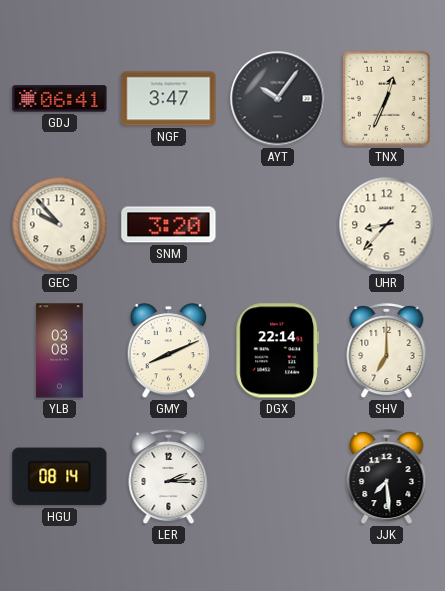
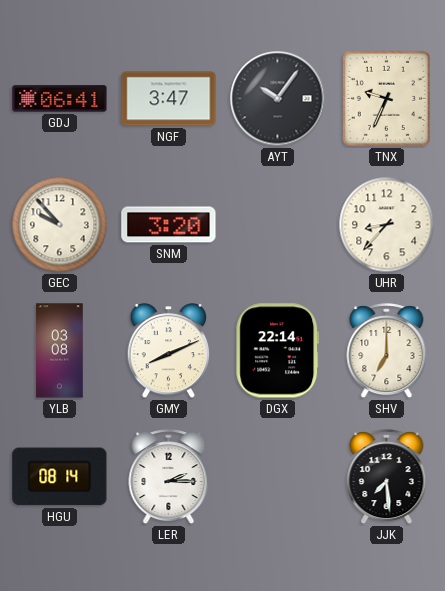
TNX: 12:34 -> 9:34
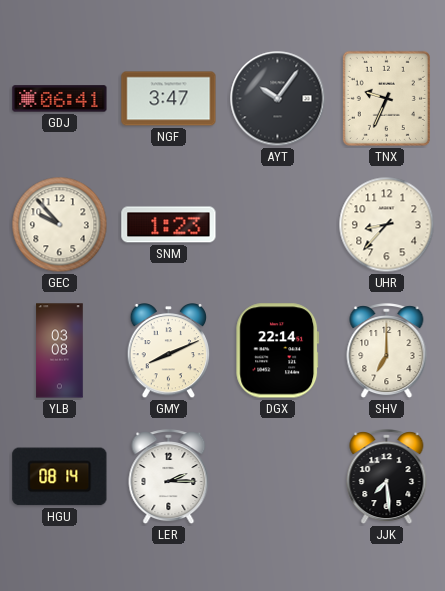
SNM: 3:20 -> 1:23
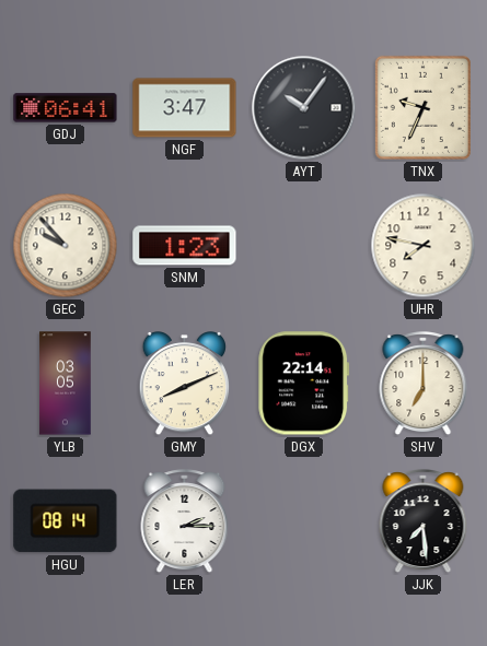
UHR: 8:37 -> 7:47
YLB: 03:08 -> 03:05
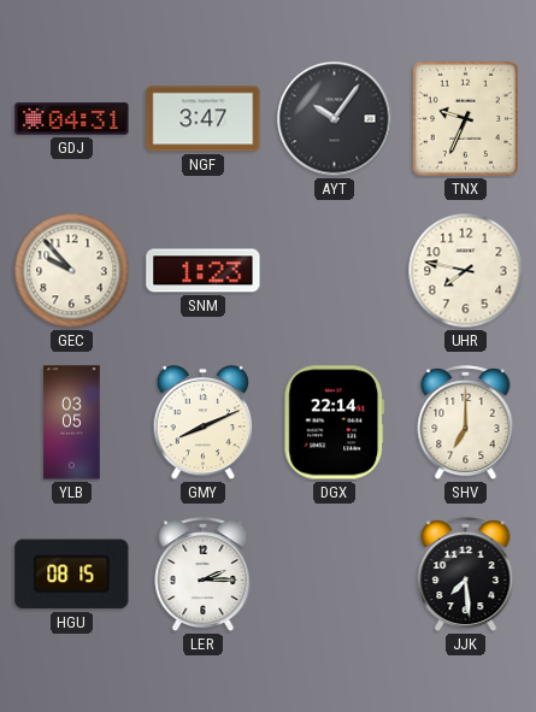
GDJ: 06:41 -> 04:31
HGU: 08:14 -> 08:15
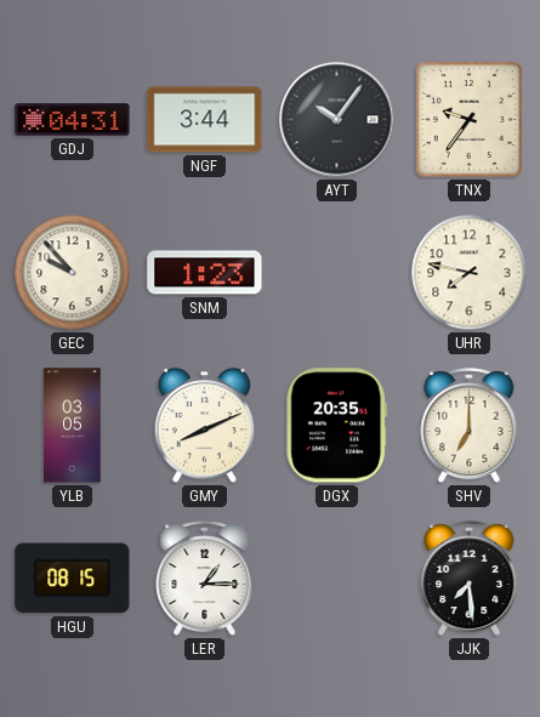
NGF: 3:47 -> 3:44
TNX: 9:34 -> 9:36
DGX: 22:14 -> 20:35
LER: 2:15 -> 1:15
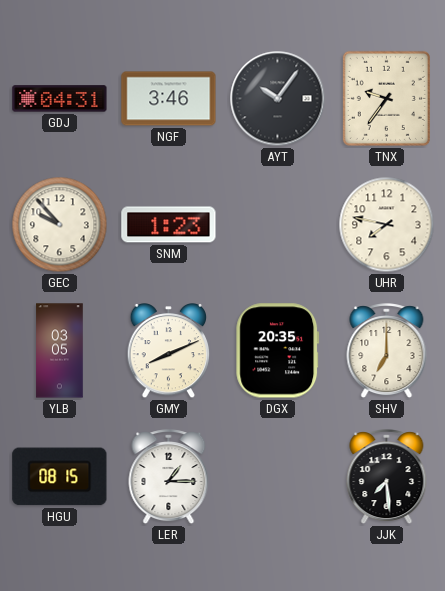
NGF: 3:44 -> 3:46
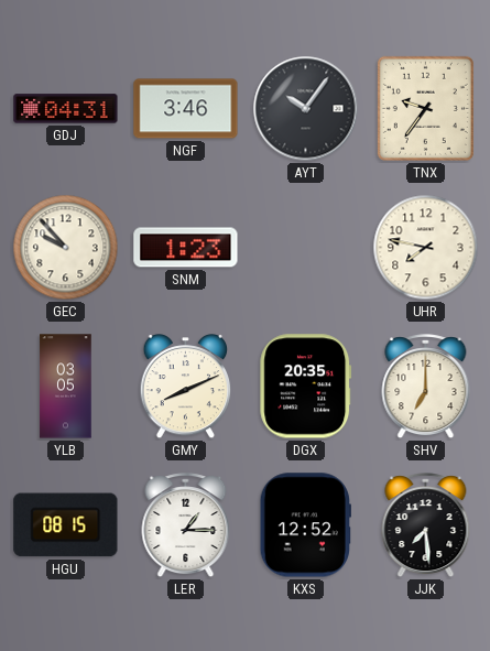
KXS: none -> 12:52
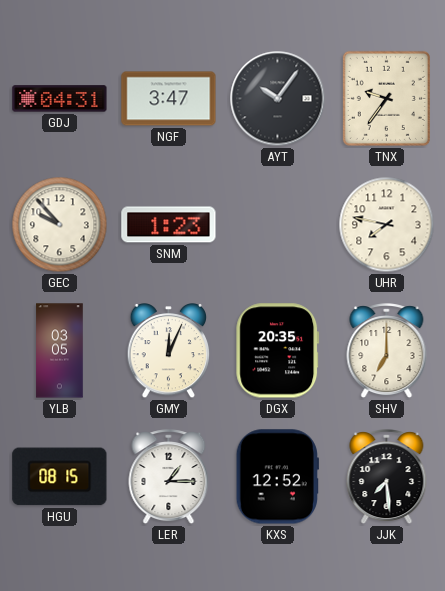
NGF: 3:46 -> 3:47
GMY: 8:11 -> 12:04
